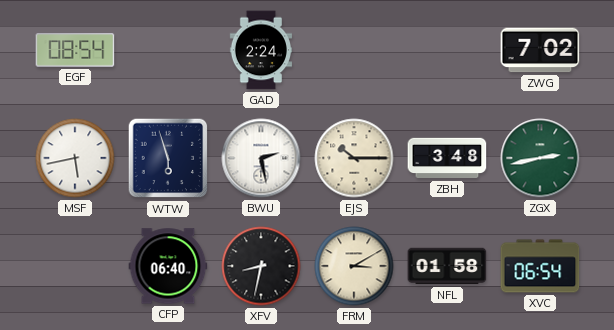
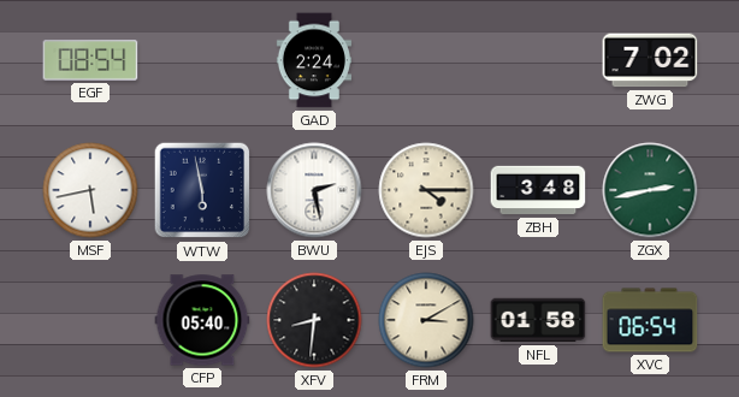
WTW: 5:57 -> 5:58
EJS: 10:15 -> 4:15
CFP: 06:40 -> 05:40
XFV: 8:32 -> 8:31
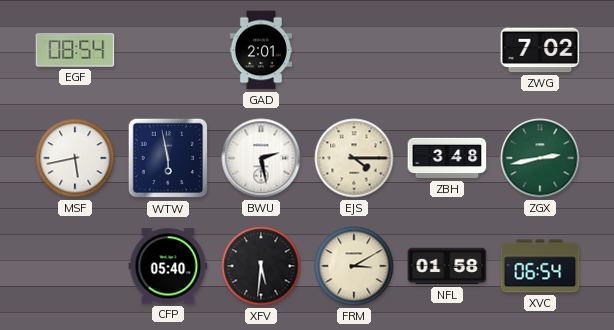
GAD: 2:24 -> 2:01
XFV: 8:31 -> 5:31
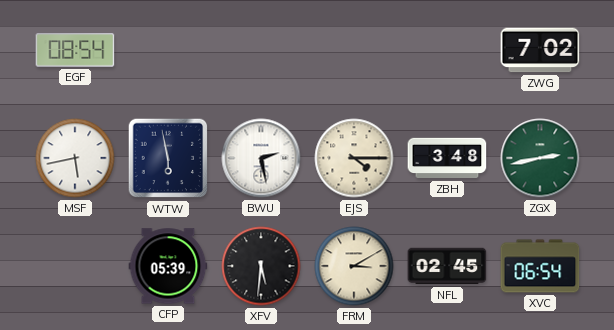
GAD: 2:01 -> none
CFP: 05:40 -> 05:39
NFL: 01:58 -> 02:45
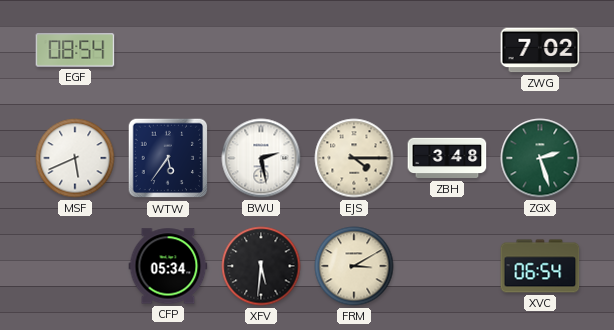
MSF: 5:43 -> 5:41
WTW: 5:58 -> 5:36
ZGX: 2:43 -> 2:27
CFP: 05:39 -> 05:34
NFL: 02:45 -> none
